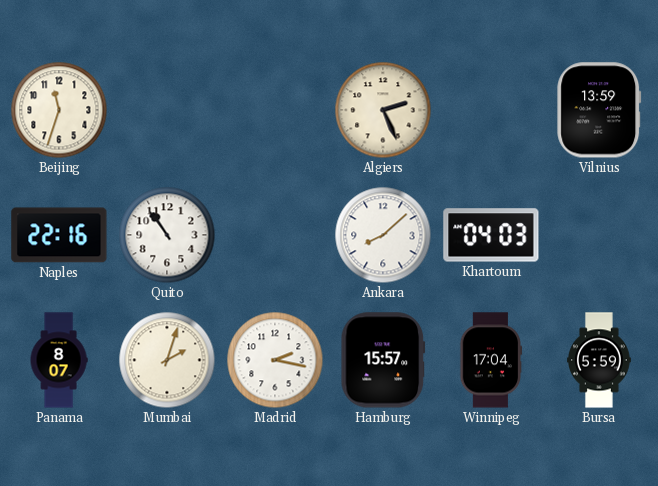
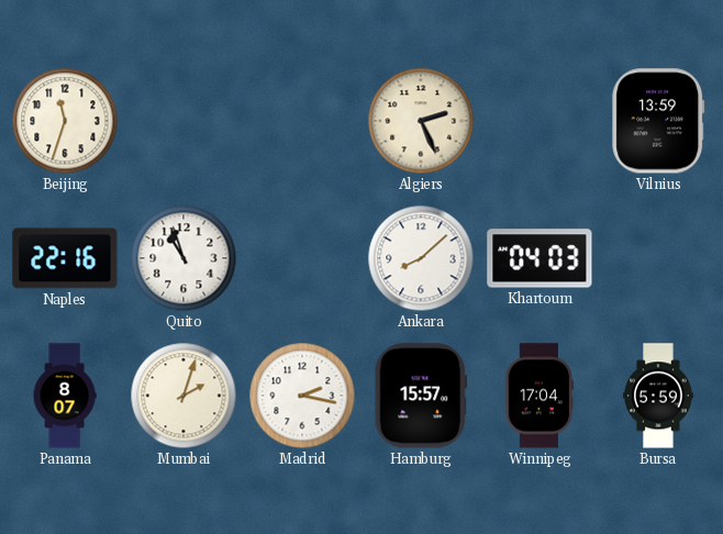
Quito: 10:54 -> 10:57
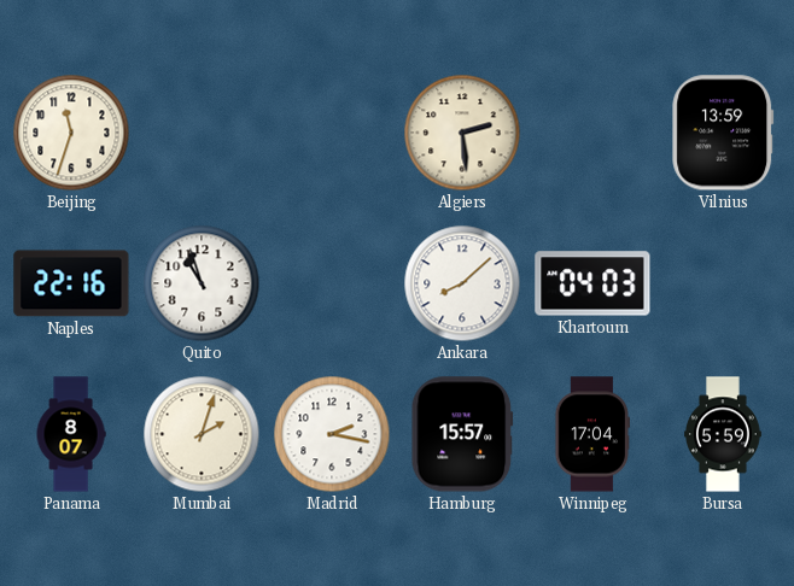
Algiers: 2:26 -> 2:29
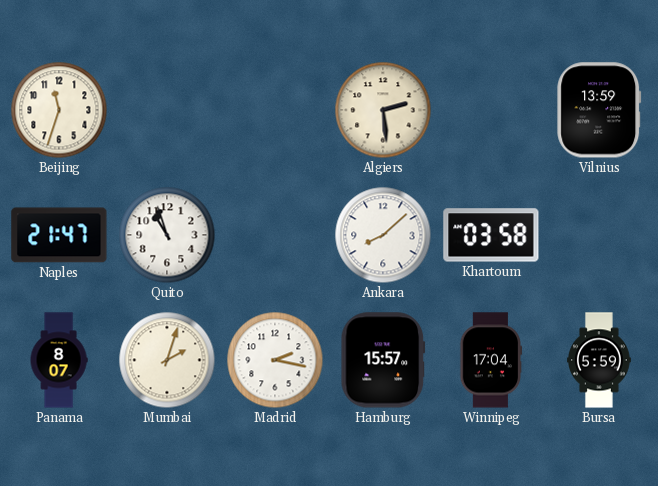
Naples: 22:16 -> 21:47
Khartoum: 04:03 -> 03:58
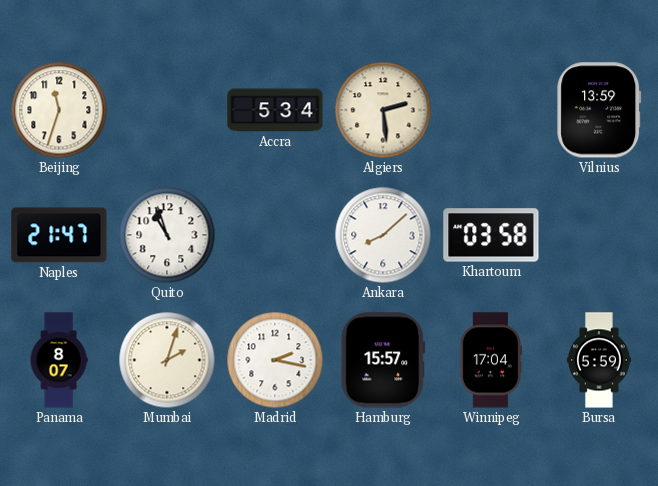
Accra: none -> 5:34
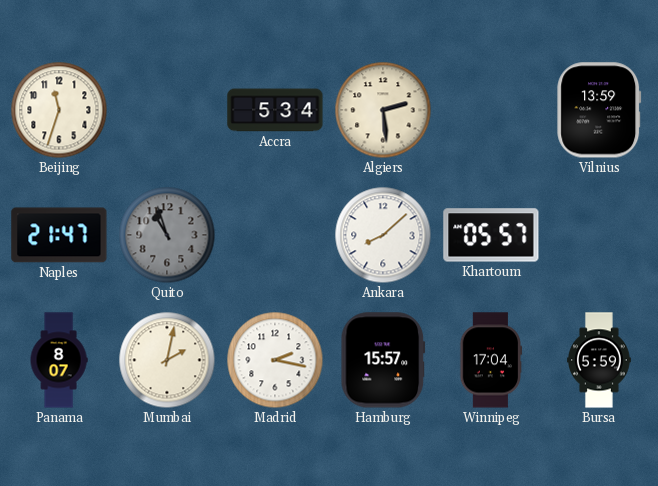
Quito dial: white -> grey
Khartoum: 03:58 -> 05:57
Mumbai: 2:03 -> 2:02
